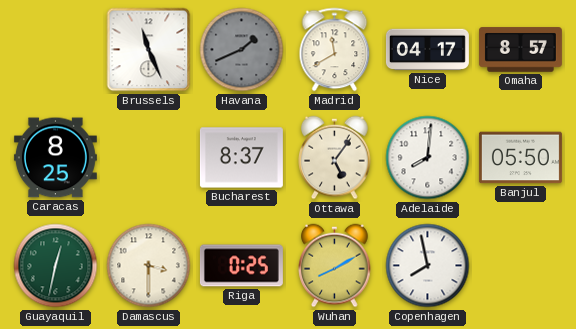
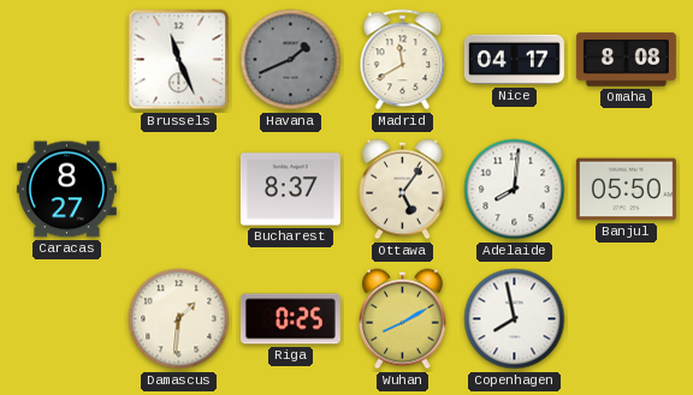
Omaha: 8:57 -> 8:08
Caracas: 8:25 -> 8:27
Guayaquil: 12:32 -> none
Damascus: 3:30 -> 1:31
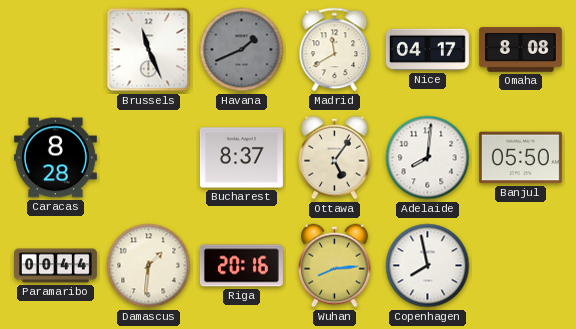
Caracas: 8:27 -> 8:28
Paramaribo: none -> 00:44
Riga: 0:25 -> 20:16
Wuhan: 8:10 -> 8:14
